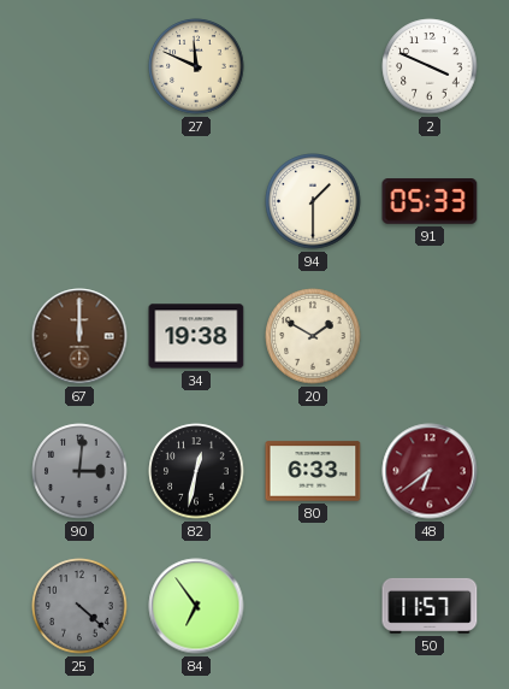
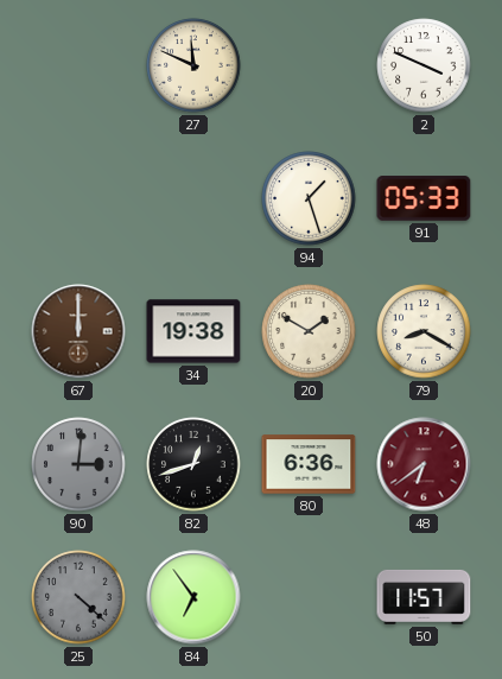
94: 1:30 -> 1:27
79: none -> 8:20
82: 12:32 -> 12:42
80: 6:33 -> 6:36
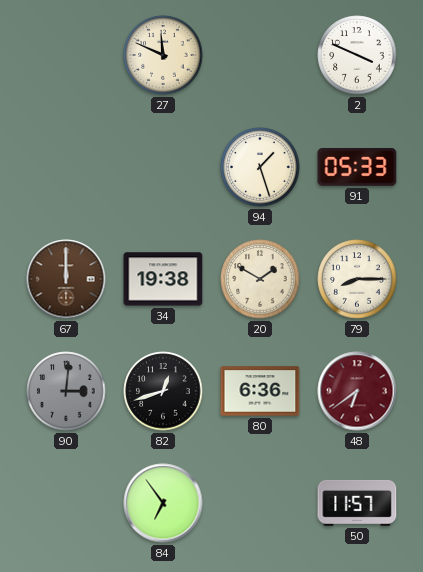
79: 8:20 -> 8:15
25: 4:22 -> none
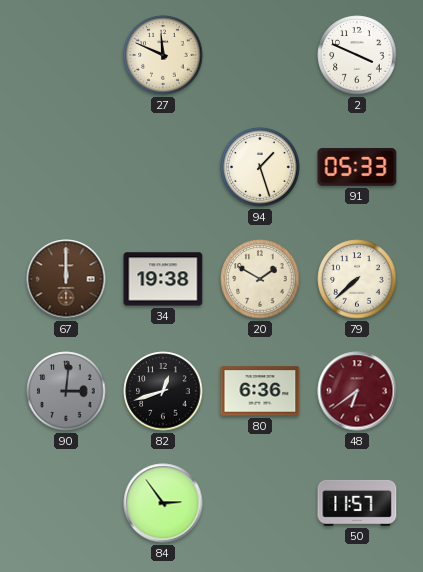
79: 8:15 -> 7:38
84: 6:54 -> 2:54
